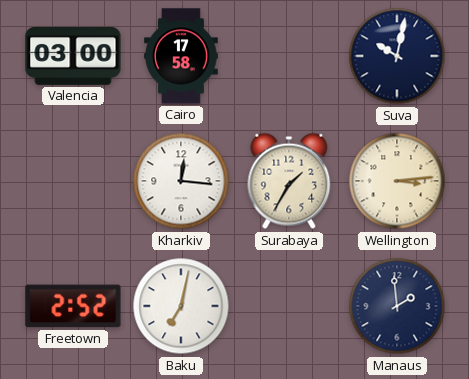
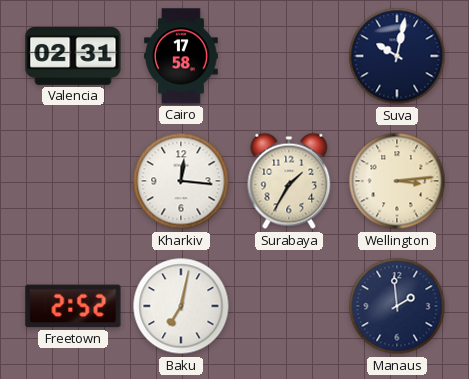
Valencia: 03:00 -> 02:31
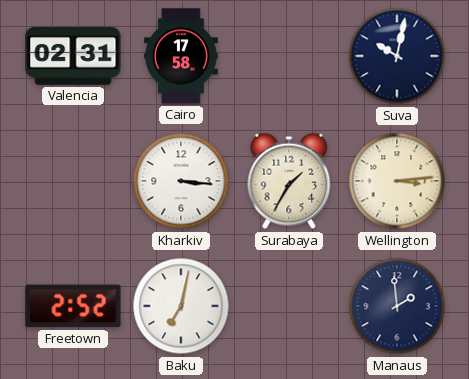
Kharkiv: 12:16 -> 3:16
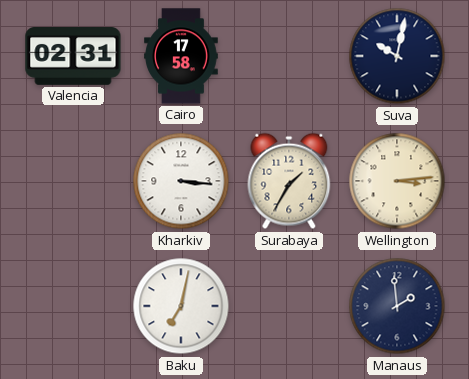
Freetown: 2:52 -> none
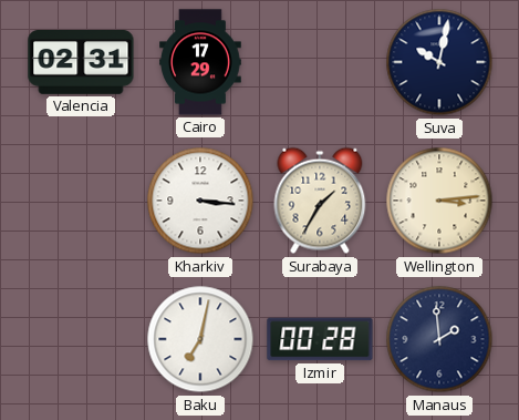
Cairo: 17:58 -> 17:29
Izmir: none -> 00:28
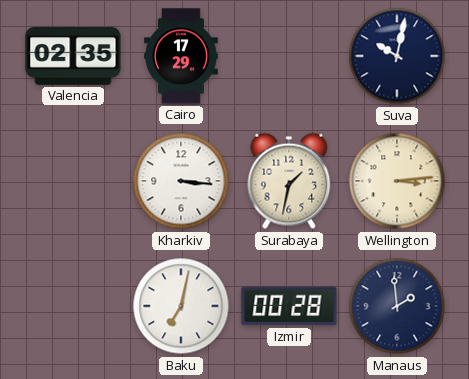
Valencia: 02:31 -> 02:35
Surabaya: 1:35 -> 1:32
